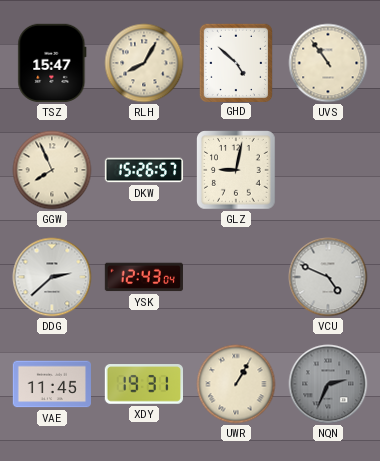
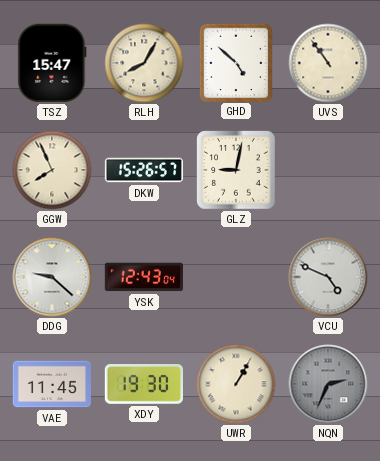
DDG: 2:38 -> 9:22
XDY: 19:31 -> 19:30
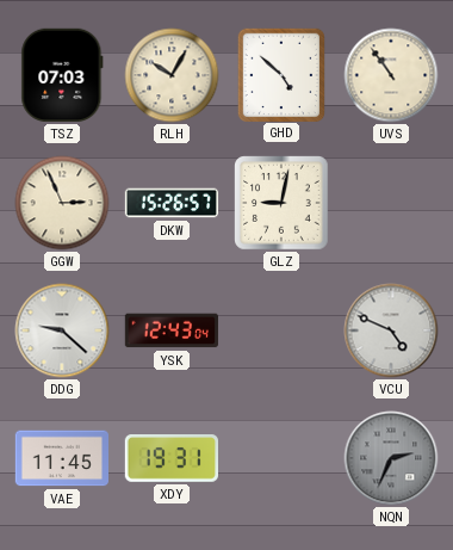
TSZ: 15:47 -> 07:03
RLH: 8:05 -> 10:05
GGW: 7:56 -> 2:56
XDY: 19:30 -> 19:31
UWR: 1:05 -> none
